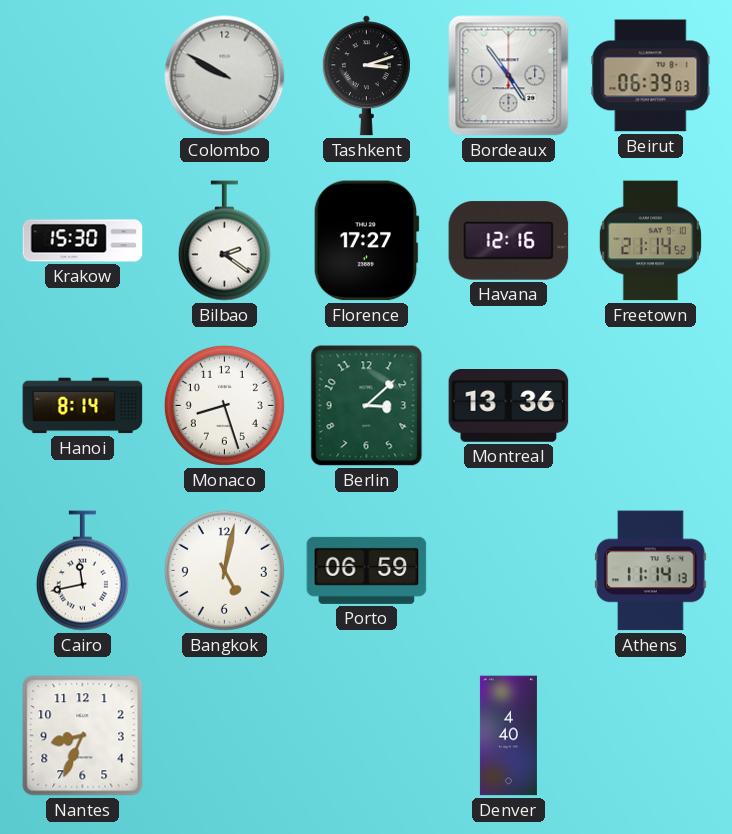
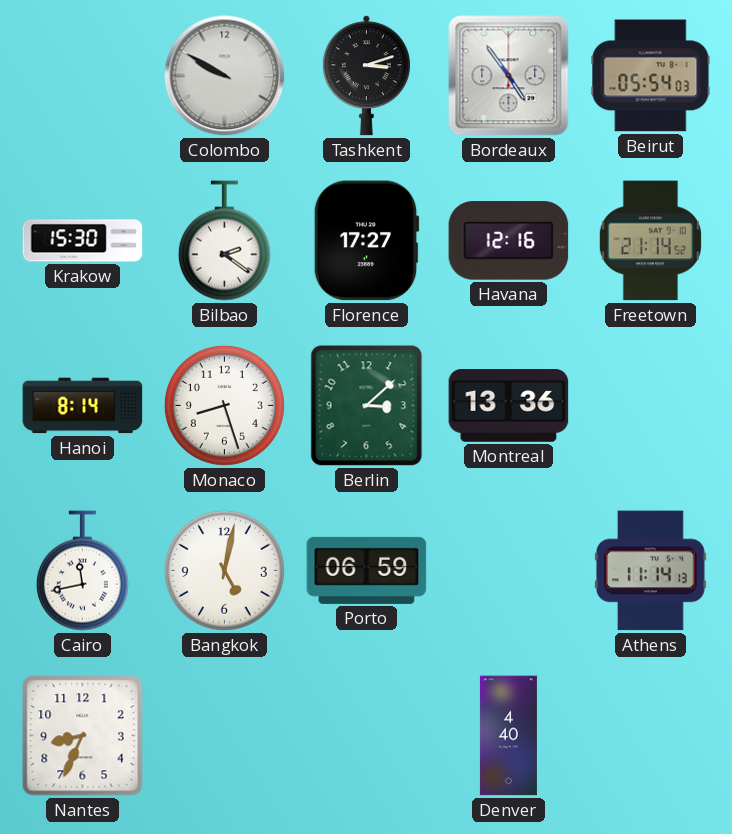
Beirut: 06:39 -> 05:54
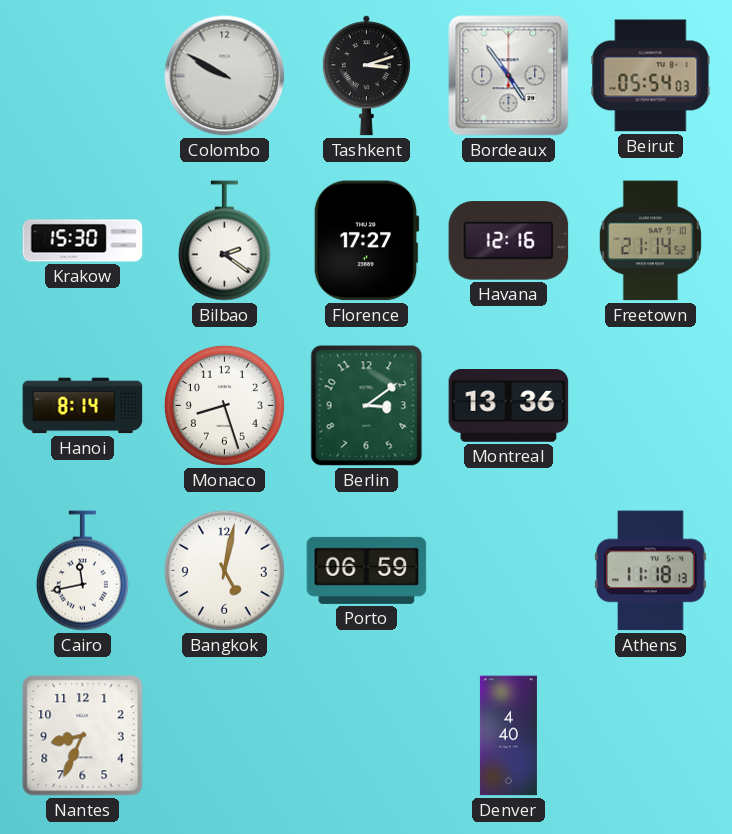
Berlin: 3:08 -> 3:09
Athens: 11:14 -> 11:18
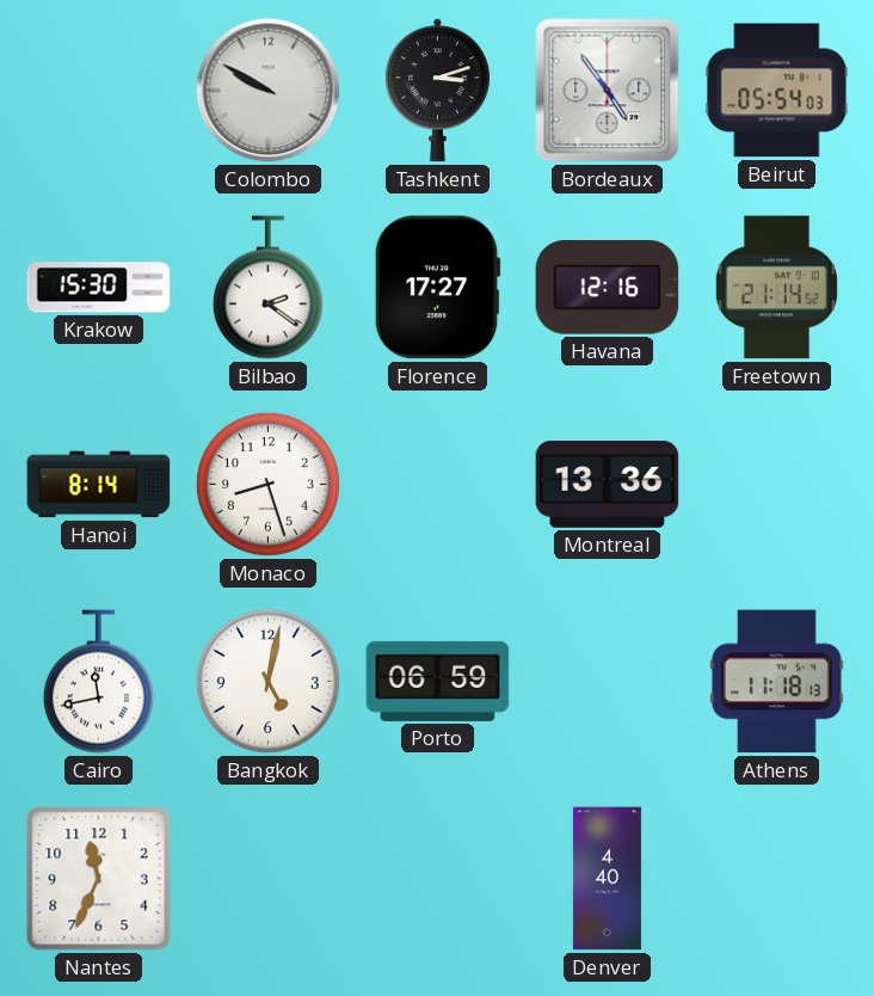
Berlin: 3:09 -> none
Nantes: 8:34 -> 11:34
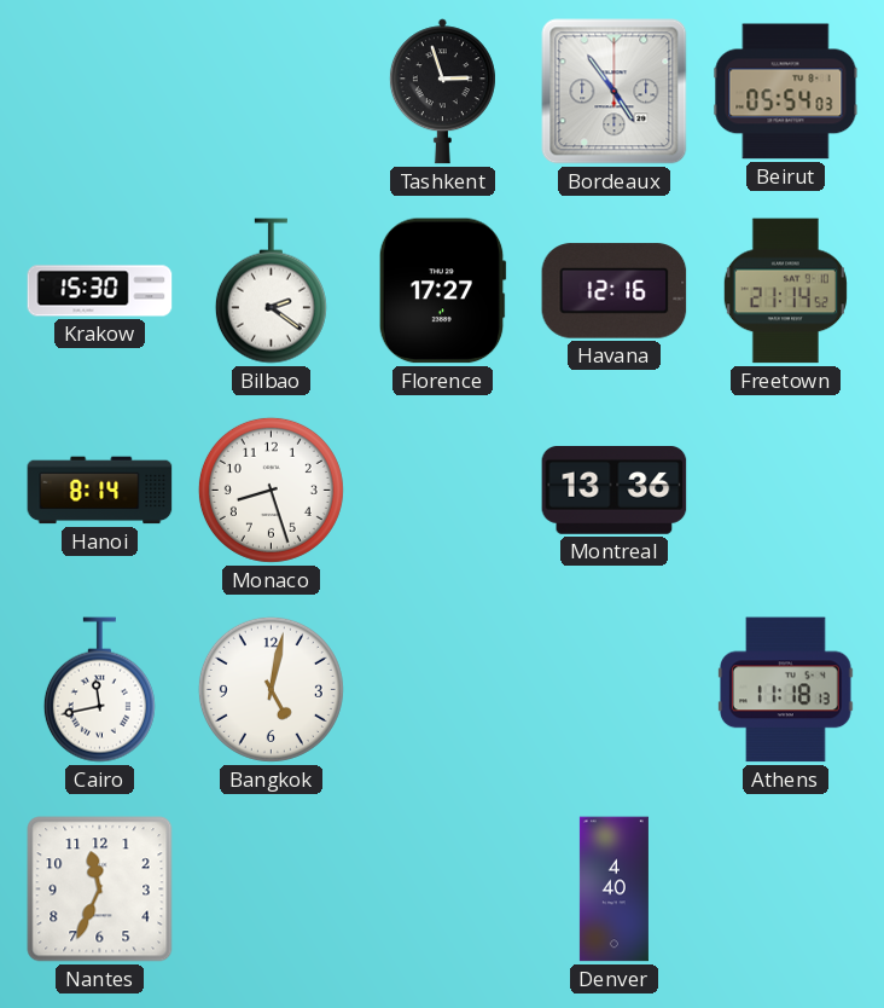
Colombo: 9:50 -> none
Tashkent: 3:12 -> 2:57
Porto: 06:59 -> none
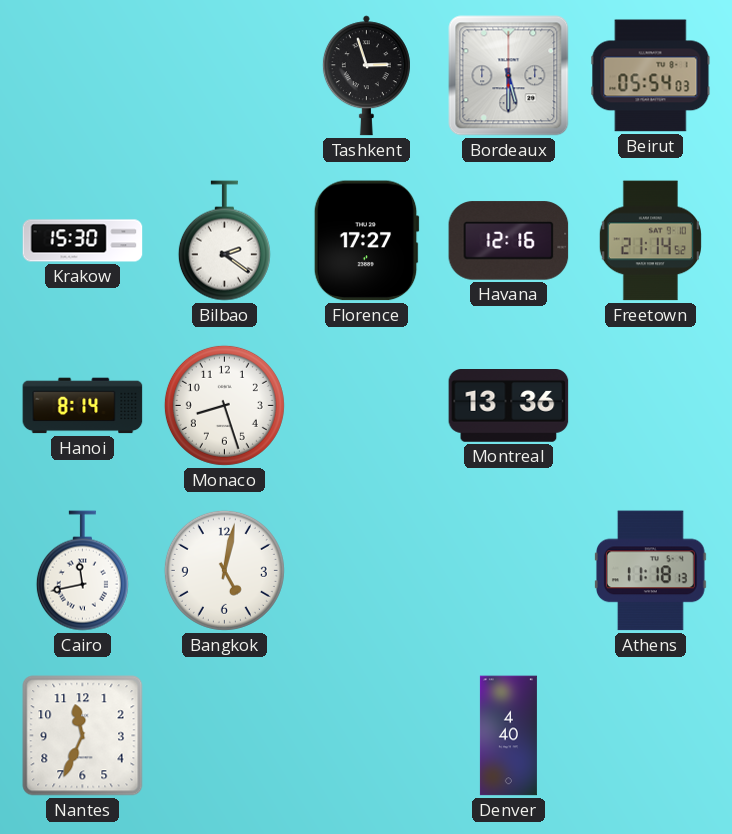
Bordeaux: 4:54 -> 5:30
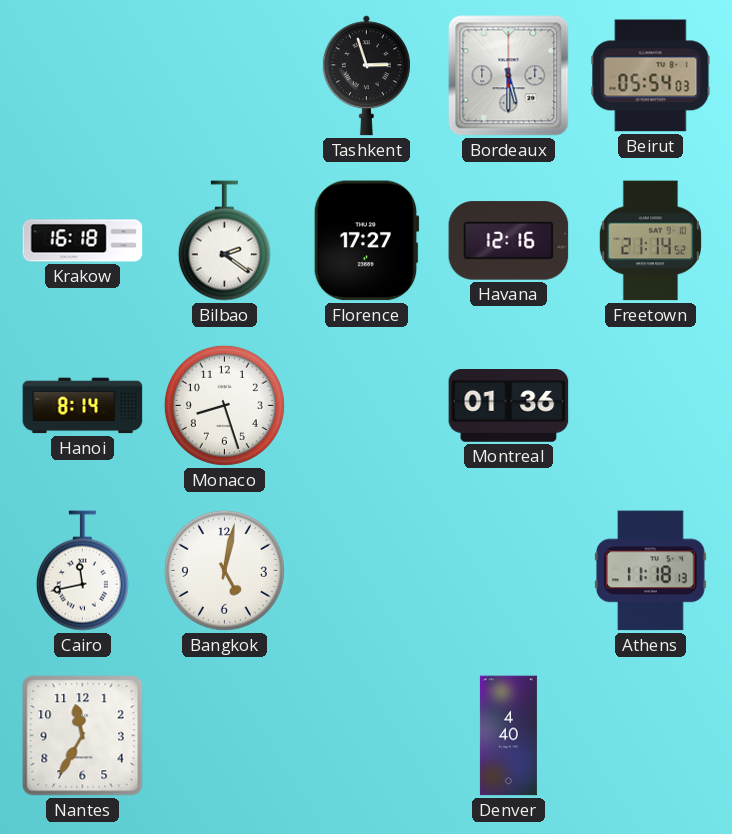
Krakow: 15:30 -> 16:18
Montreal: 13:36 -> 01:36
Nantes: 11:34 -> 11:35
